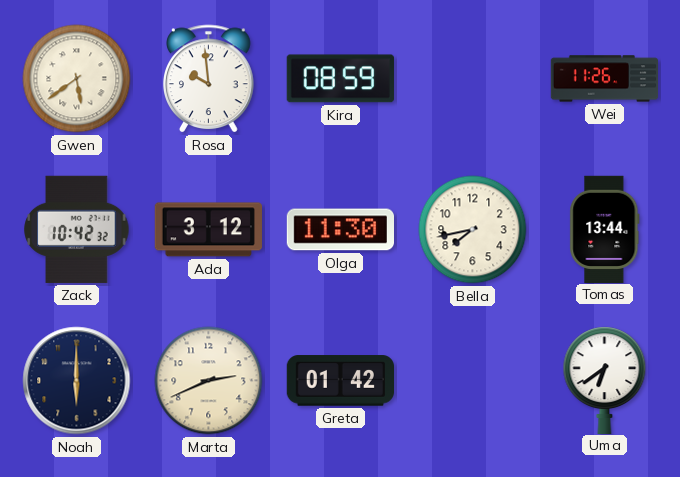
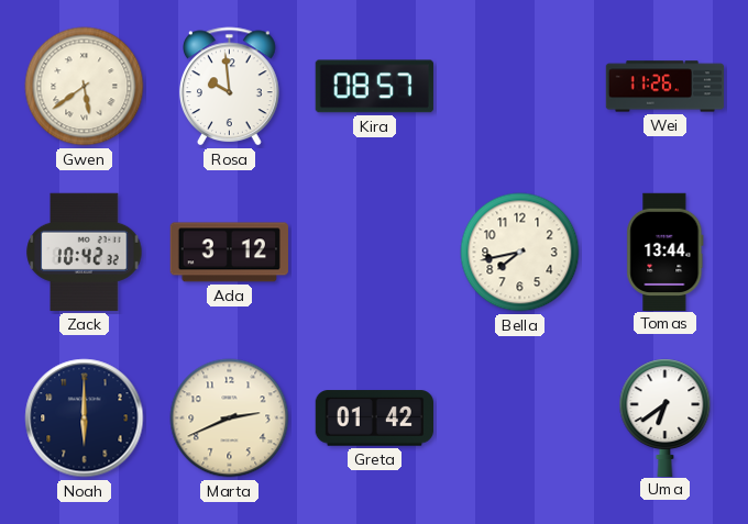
Kira: 08:59 -> 08:57
Olga: 11:30 -> none
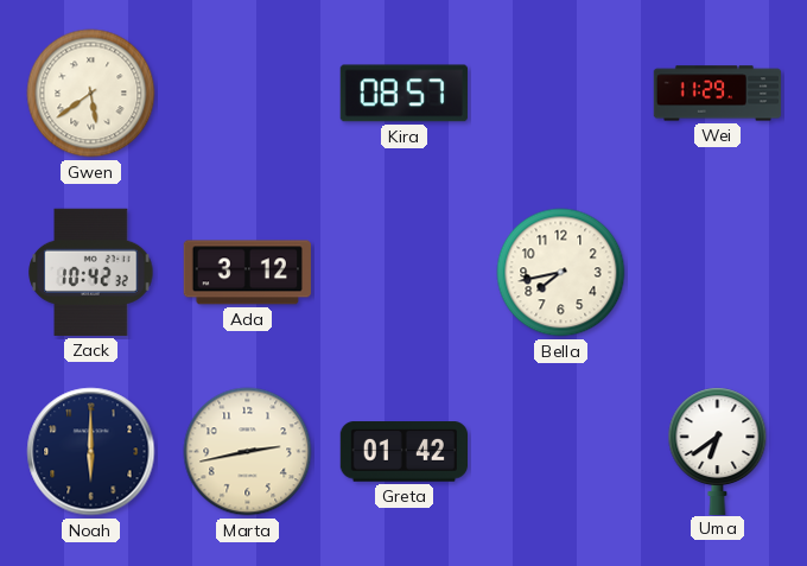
Rosa: 9:59 -> none
Wei: 11:26 -> 11:29
Tomas: 13:44 -> none
Marta: 2:41 -> 2:43
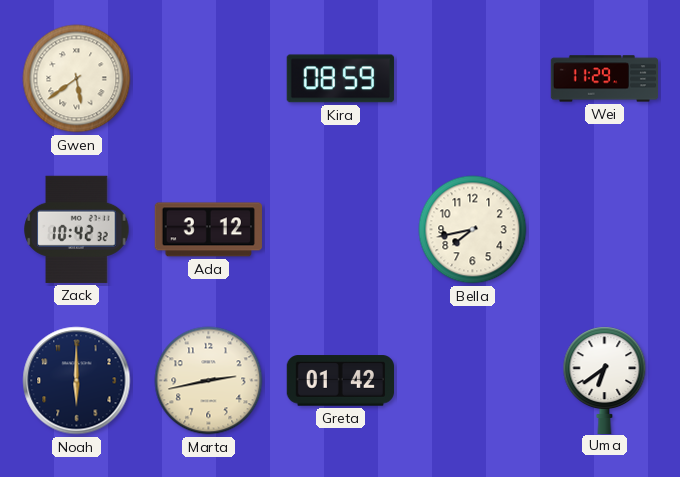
Kira: 08:57 -> 08:59
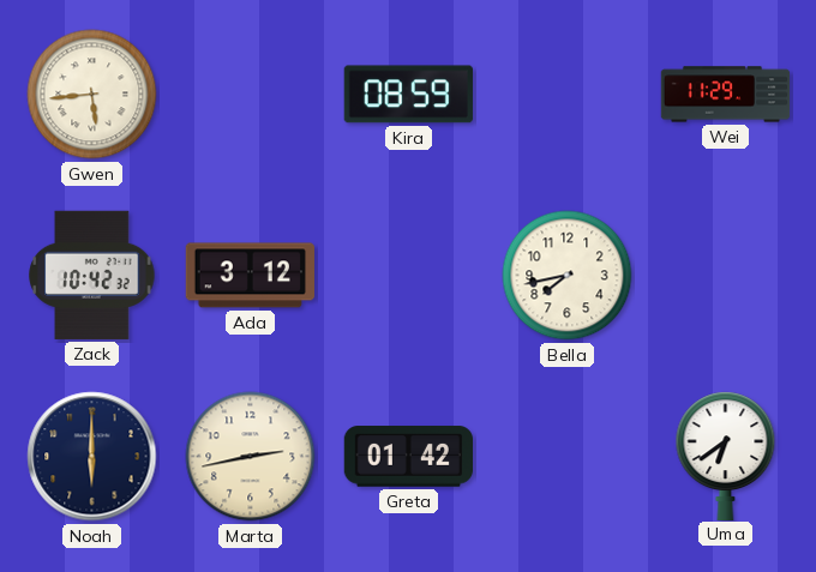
Gwen: 5:39 -> 5:44
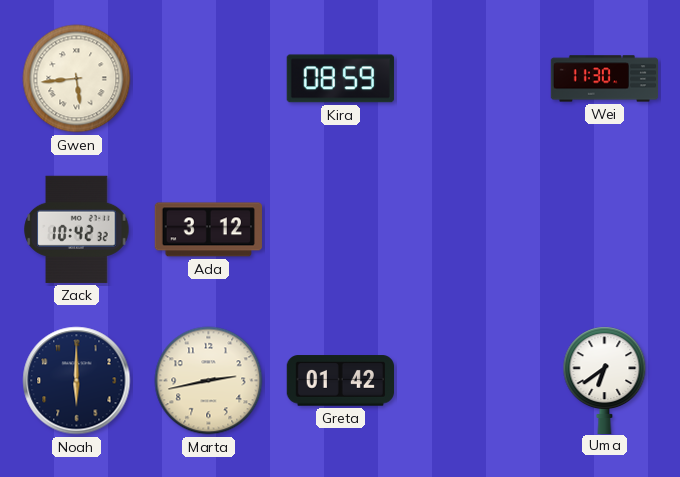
Wei: 11:29 -> 11:30
Bella: 7:43 -> none
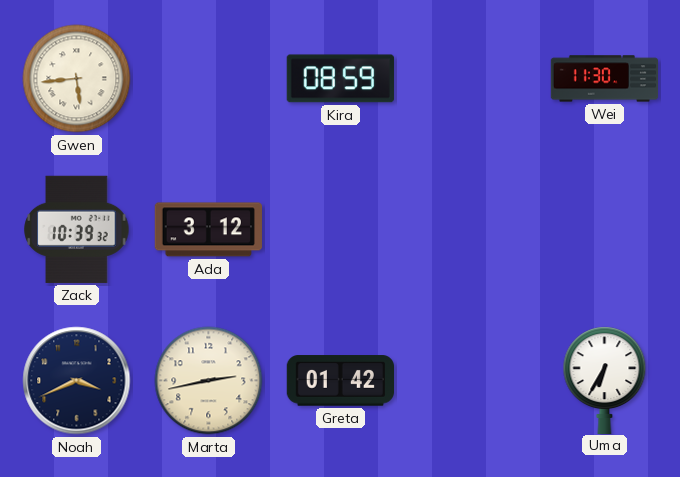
Zack: 10:42 -> 10:39
Noah: 6:00 -> 3:41
Uma: 6:39 -> 6:35
